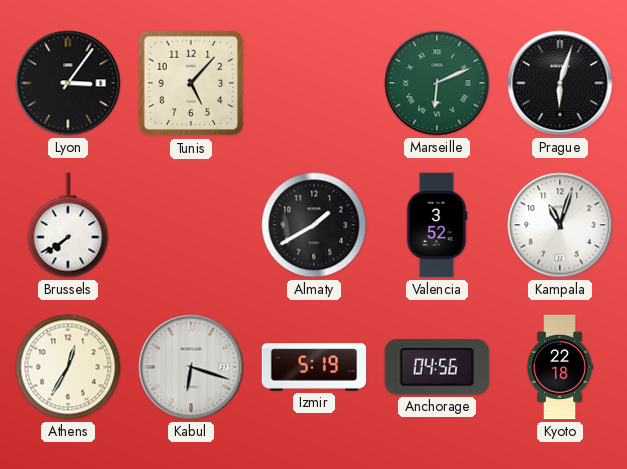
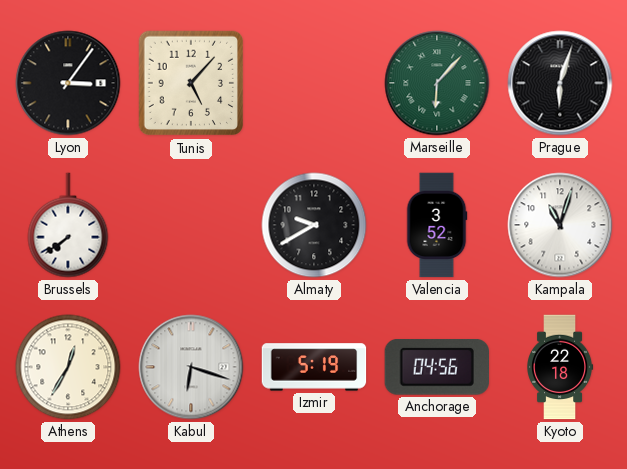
Marseille: 6:11 -> 6:07
Almaty: 1:40 -> 9:40
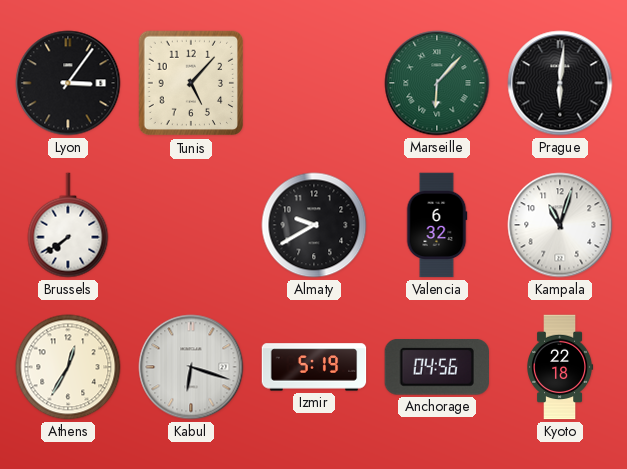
Prague: 6:03 -> 6:01
Valencia: 3:52 -> 6:32
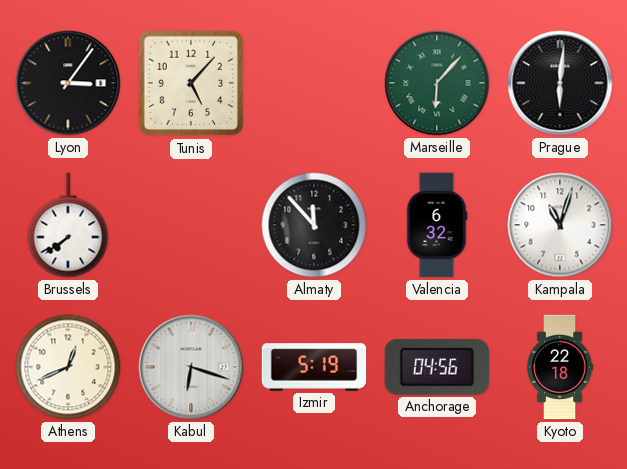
Almaty: 9:40 -> 11:53
Athens: 12:35 -> 12:41
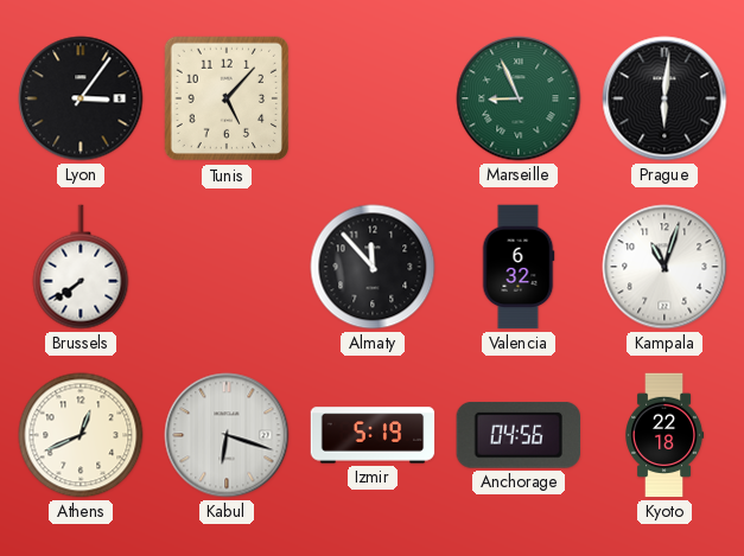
Marseille: 6:07 -> 8:56
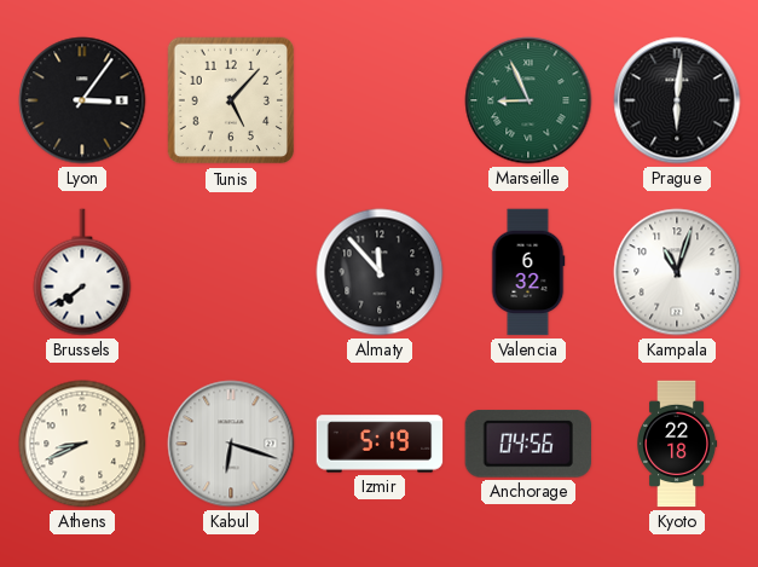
Athens: 12:41 -> 8:41
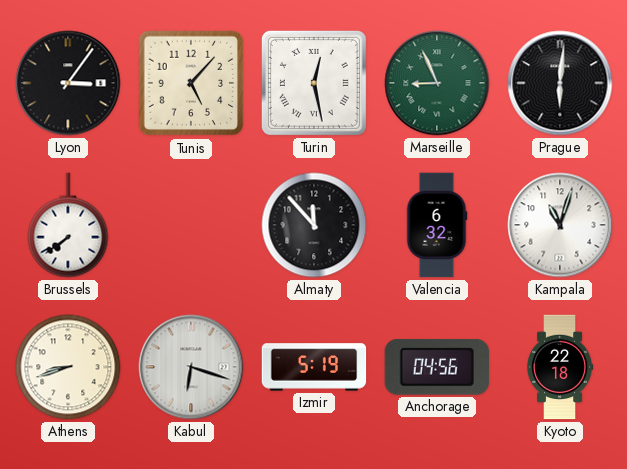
Turin: none -> 12:28
Athens: 8:41 -> 8:42
